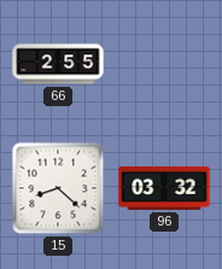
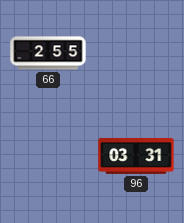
15: 8:22 -> none
96: 03:32 -> 03:31
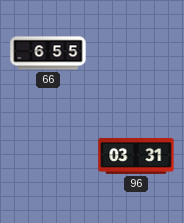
66: 2:55 -> 6:55
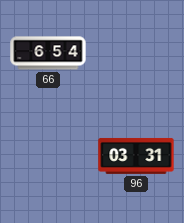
66: 6:55 -> 6:54
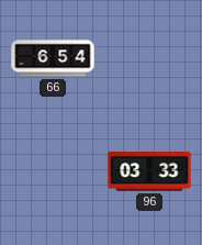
96: 03:31 -> 03:33
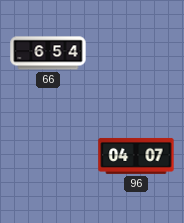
96: 03:33 -> 04:07
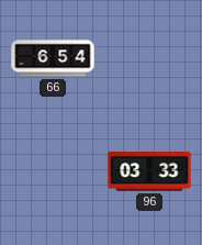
96: 04:07 -> 03:33
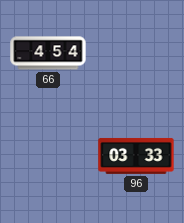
66: 6:54 -> 4:54
